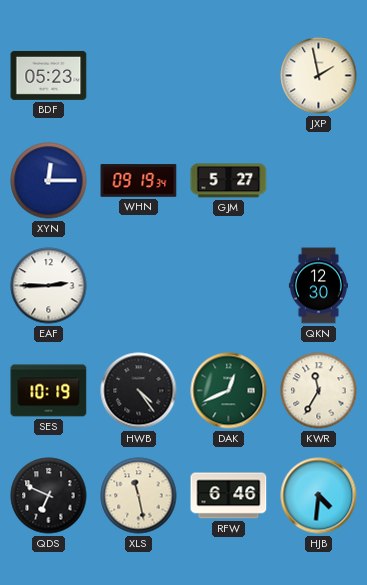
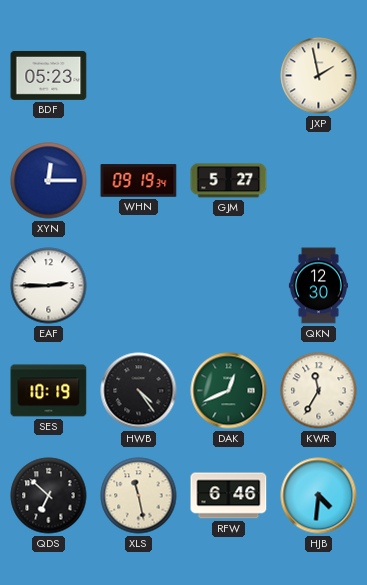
QDS: 6:49 -> 6:52
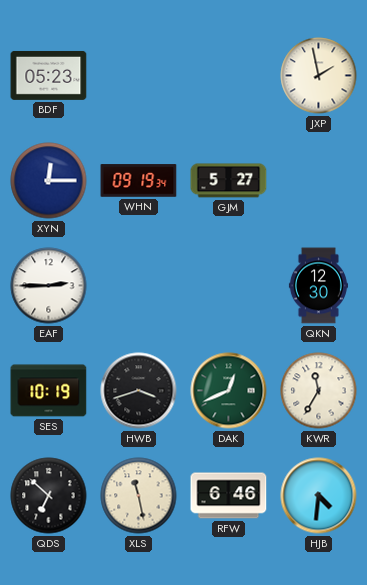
HWB: 4:24 -> 3:42
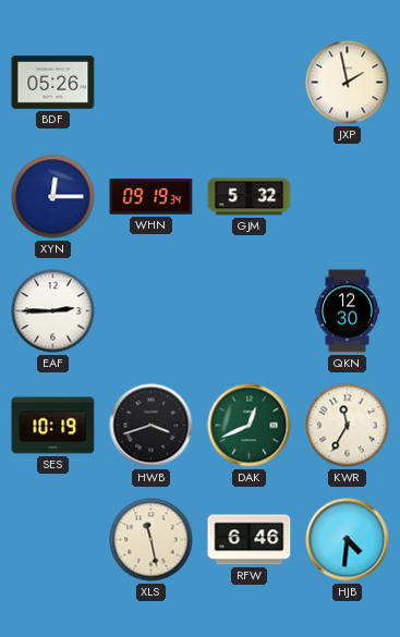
BDF: 05:23 -> 05:26
GJM: 5:27 -> 5:32
QDS: 6:52 -> none
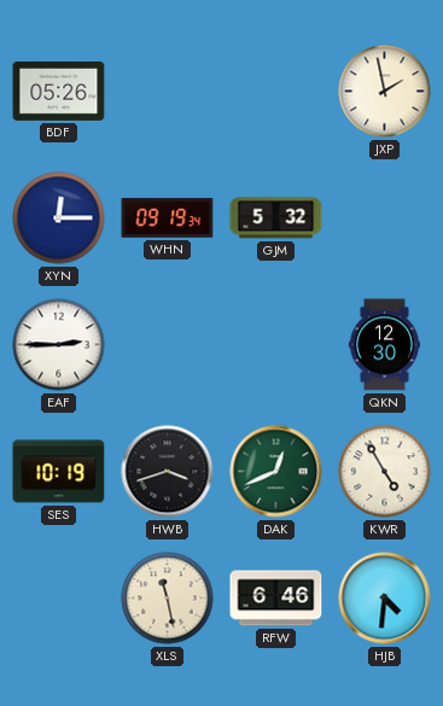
KWR: 11:35 -> 4:55
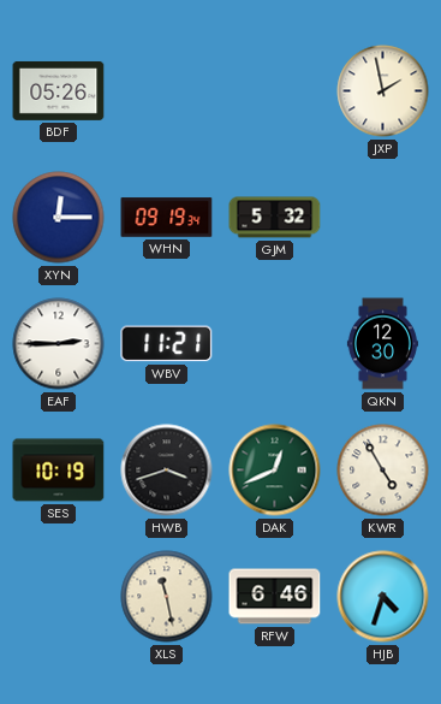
WBV: none -> 11:21
HJB: 4:31 -> 4:33
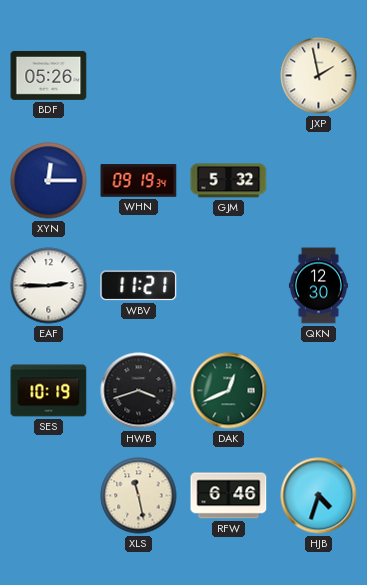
KWR: 4:55 -> none
